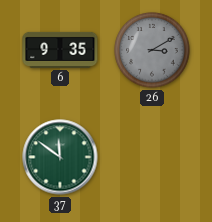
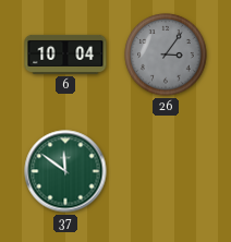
6: 9:35 -> 10:04
26: 3:10 -> 3:06
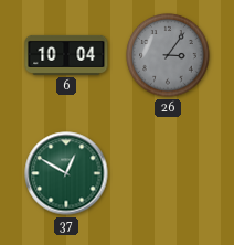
37: 11:51 -> 12:50
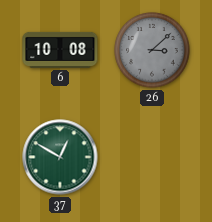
6: 10:04 -> 10:08
26: 3:06 -> 3:08
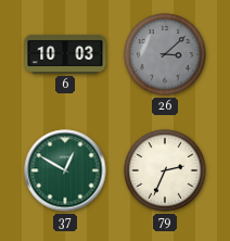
6: 10:08 -> 10:03
79: none -> 2:34
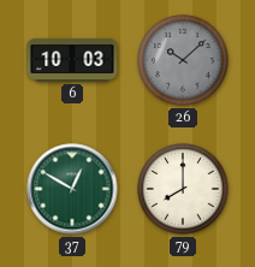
26: 3:08 -> 10:08
79: 2:34 -> 8:00
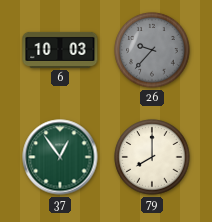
26: 10:08 -> 9:37
37: 12:50 -> 12:54
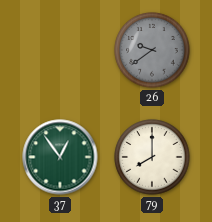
6: 10:03 -> none
26: 9:37 -> 9:39
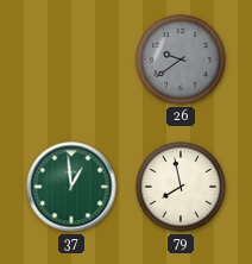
37: 12:54 -> 12:59
79: 8:00 -> 7:58
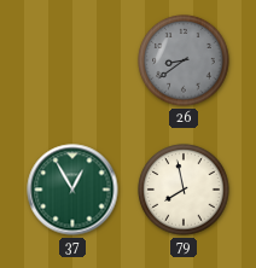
26: 9:39 -> 8:39
37: 12:59 -> 12:55
